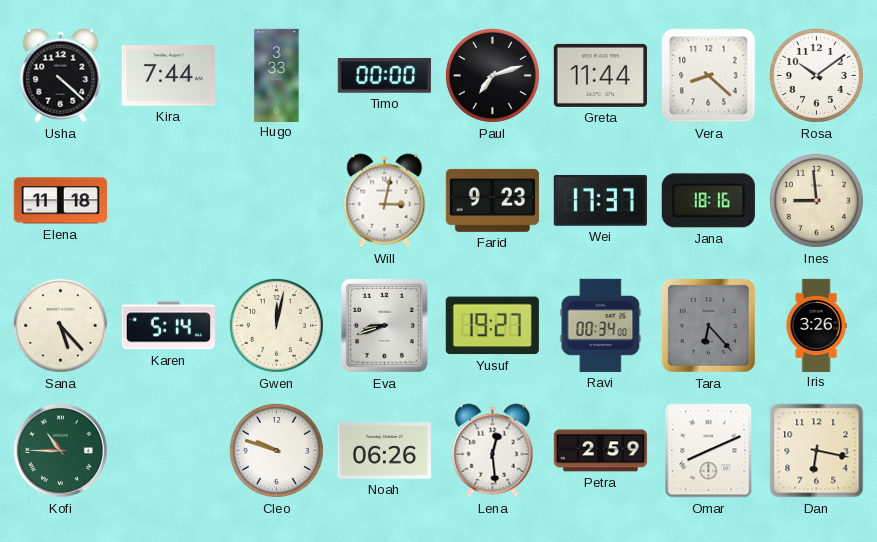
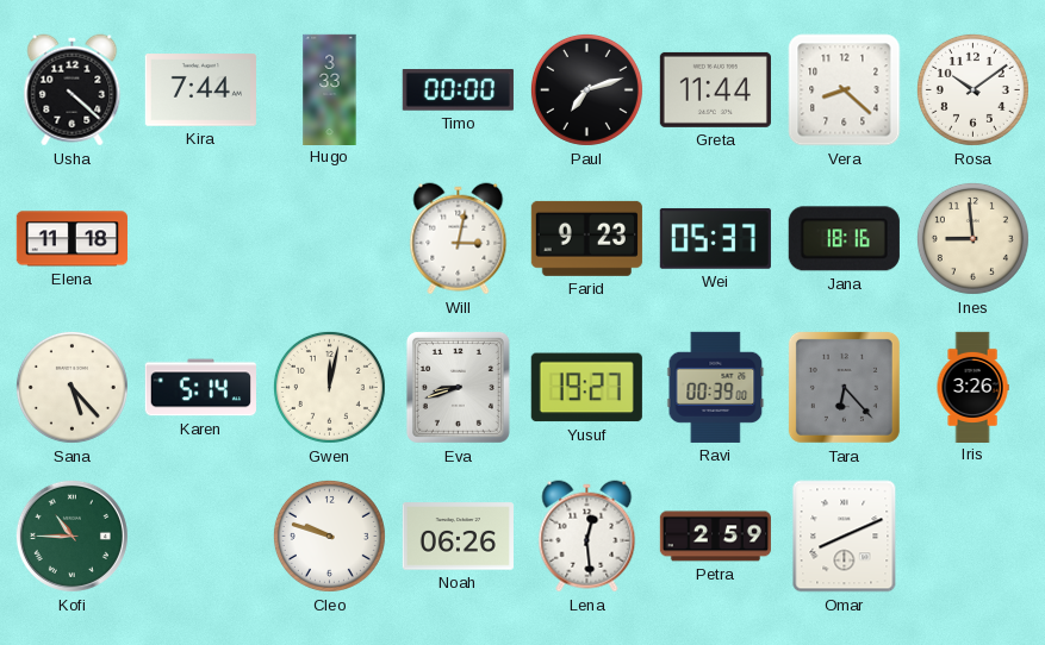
Wei: 17:37 -> 05:37
Ravi: 00:34 -> 00:39
Dan: 6:17 -> none
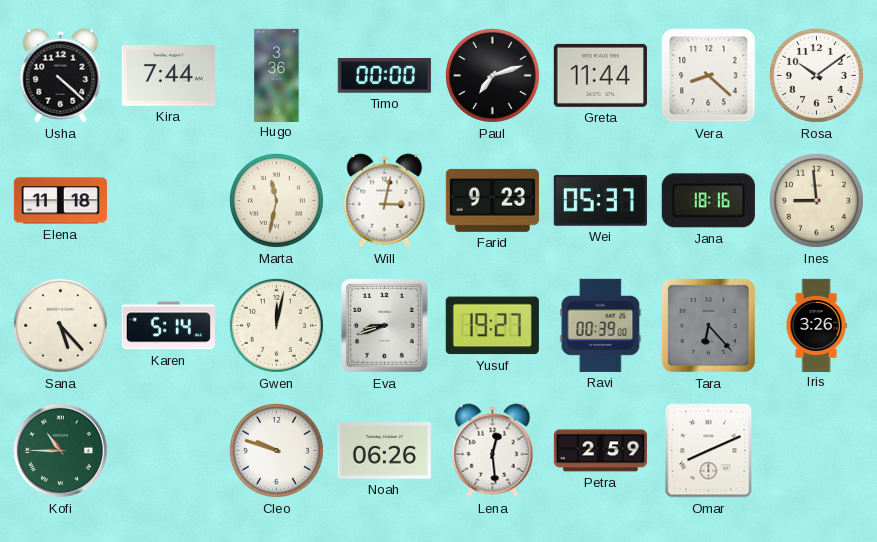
Hugo: 3:33 -> 3:36
Marta: none -> 11:32
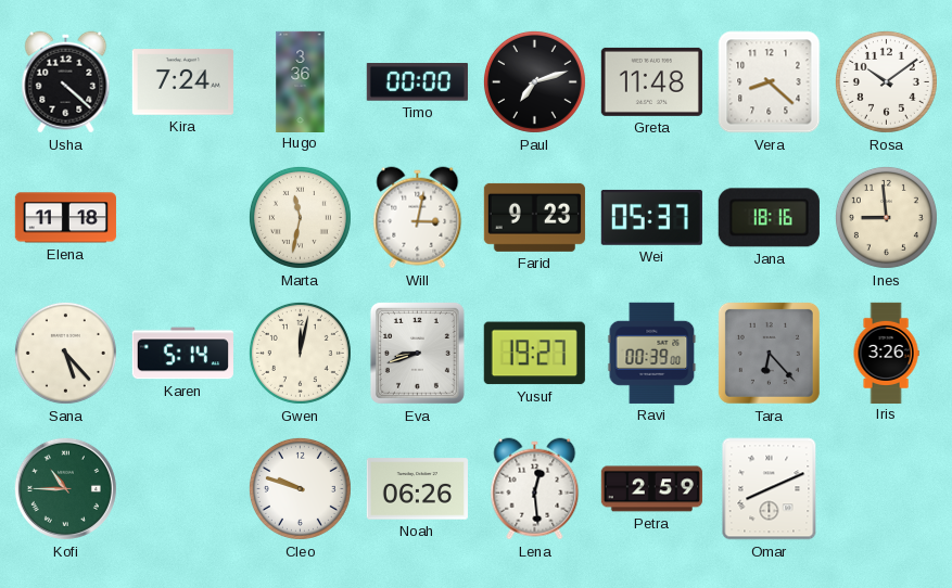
Kira: 7:44 -> 7:24
Greta: 11:44 -> 11:48
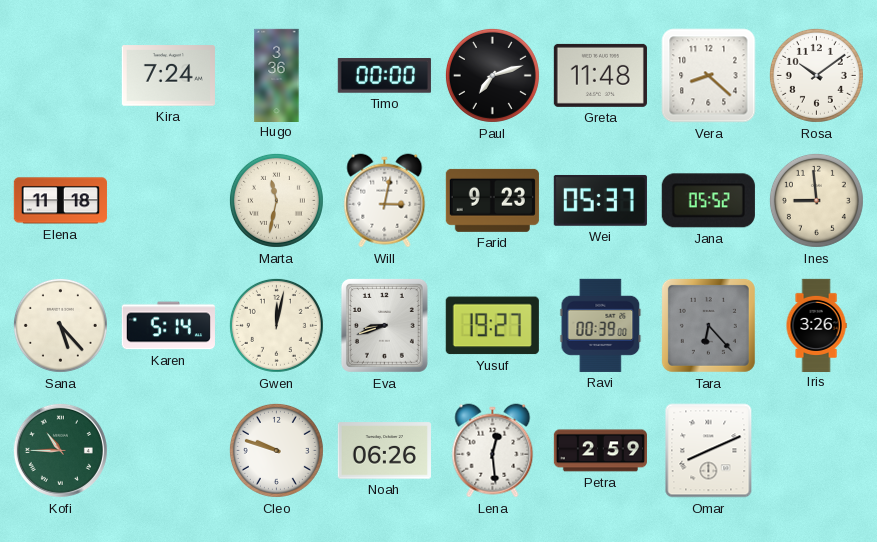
Usha: 4:22 -> none
Jana: 18:16 -> 05:52
